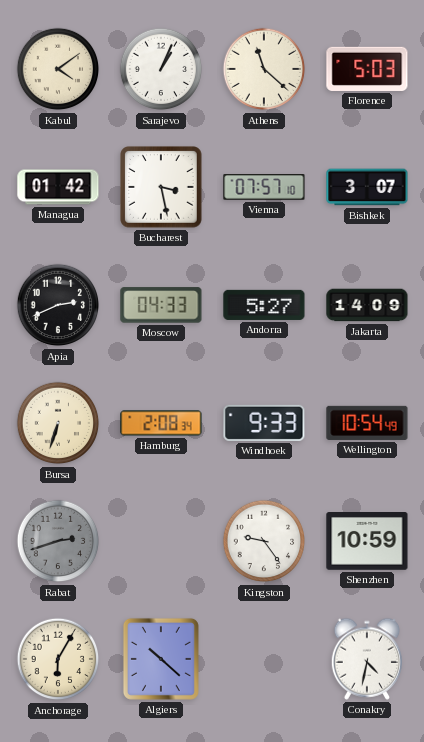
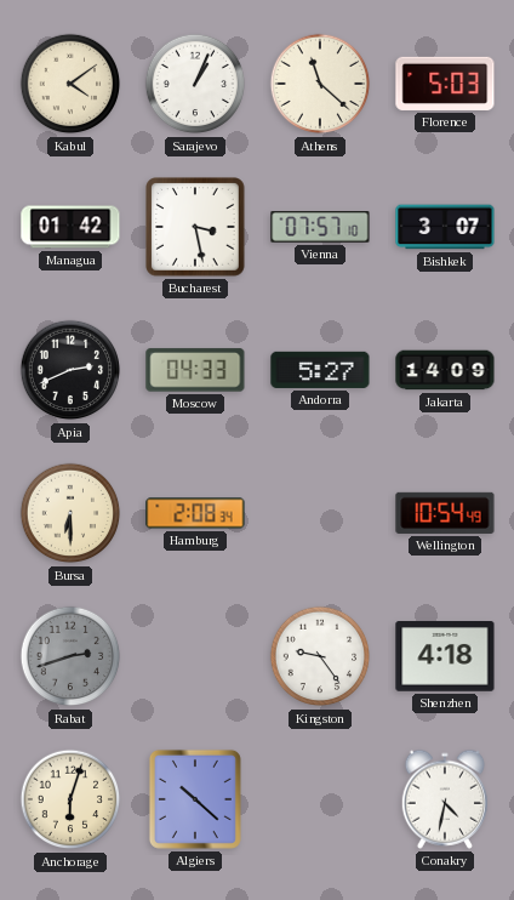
Bursa: 6:33 -> 6:30
Windhoek: 9:33 -> none
Shenzhen: 10:59 -> 4:18
Anchorage: 6:05 -> 6:03
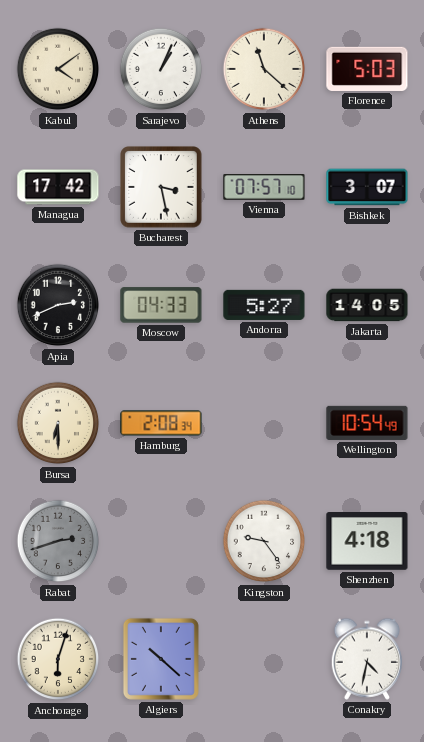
Managua: 01:42 -> 17:42
Jakarta: 14:09 -> 14:05
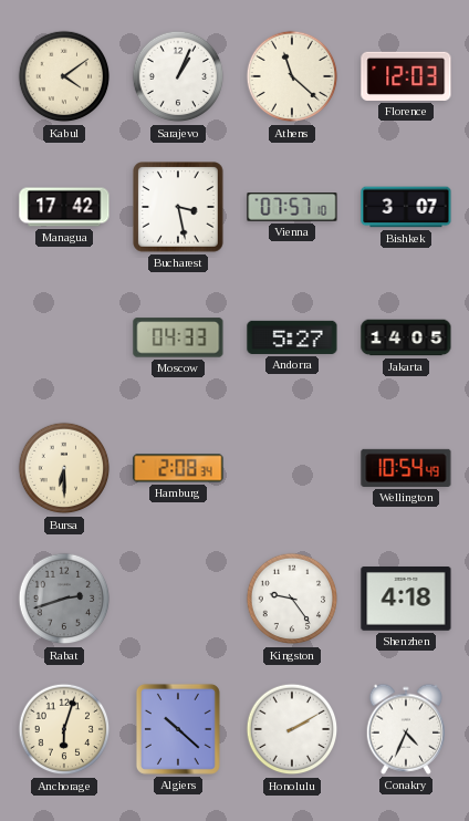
Florence: 5:03 -> 12:03
Apia: 2:41 -> none
Honolulu: none -> 2:10
Conakry: 4:32 -> 4:34
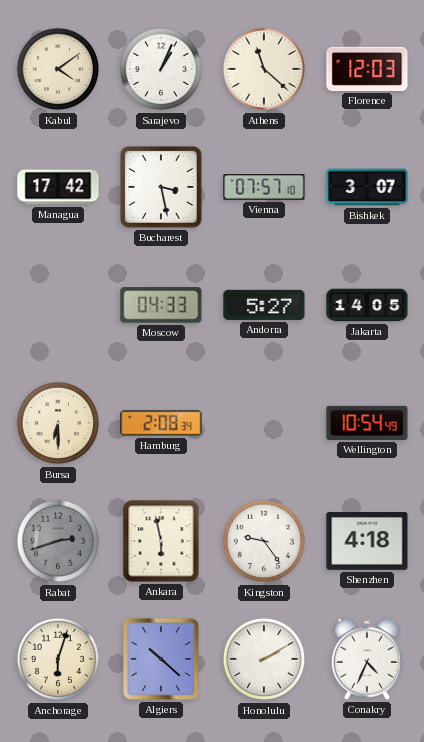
Ankara: none -> 5:58
